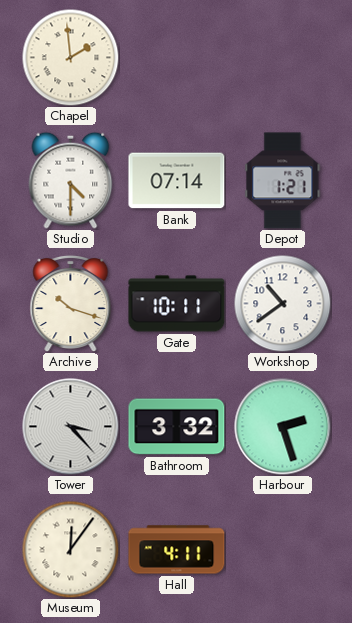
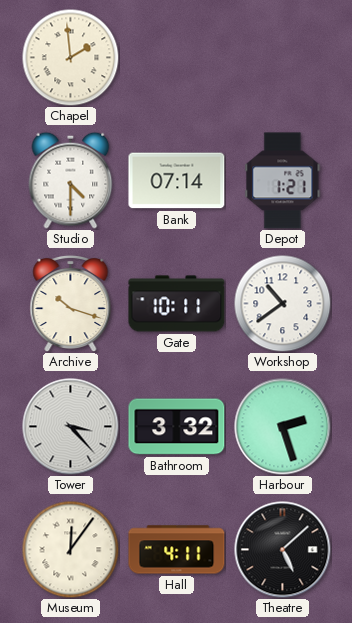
Theatre: none -> 5:08
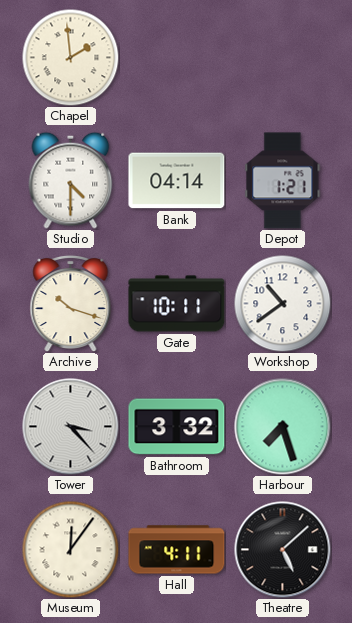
Bank: 07:14 -> 04:14
Harbour: 2:27 -> 7:27
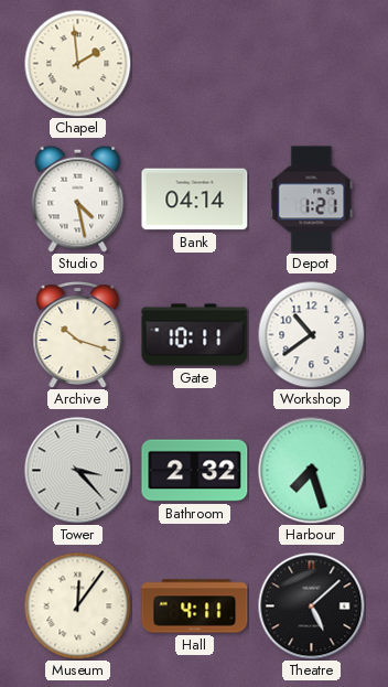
Studio: 4:30 -> 4:28
Bathroom: 3:32 -> 2:32
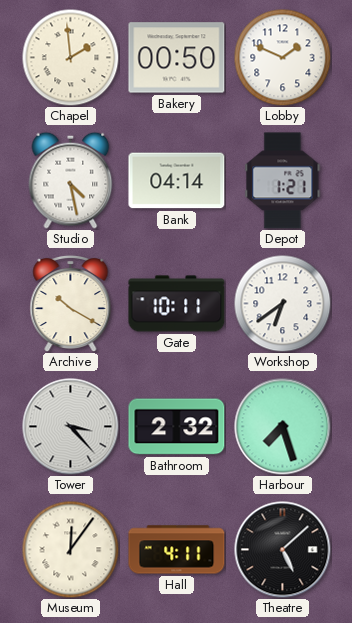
Bakery: none -> 00:50
Lobby: none -> 1:49
Archive: 10:18 -> 10:20
Workshop: 10:39 -> 6:39
